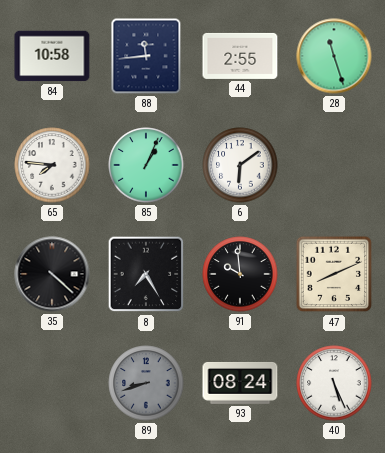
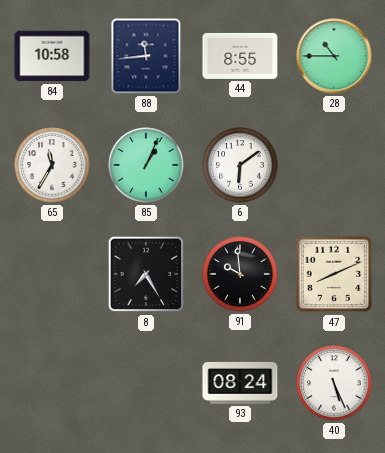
44: 2:55 -> 8:55
28: 11:27 -> 10:45
65: 7:46 -> 11:35
35: 4:22 -> none
89: 8:42 -> none
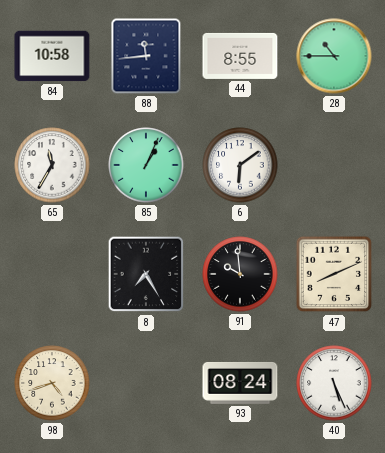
98: none -> 4:42
